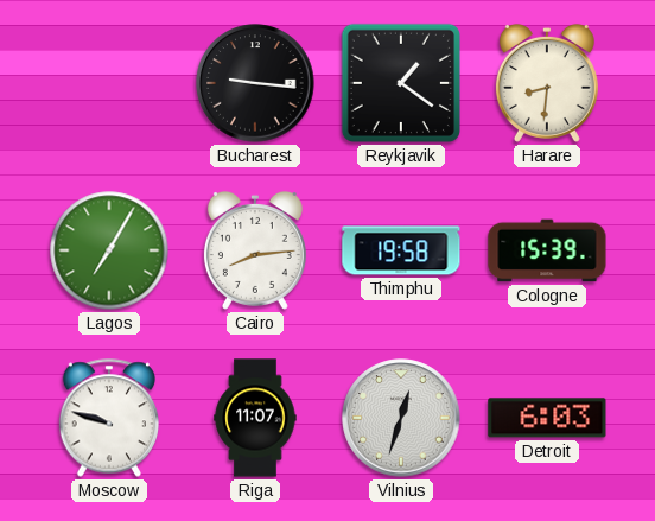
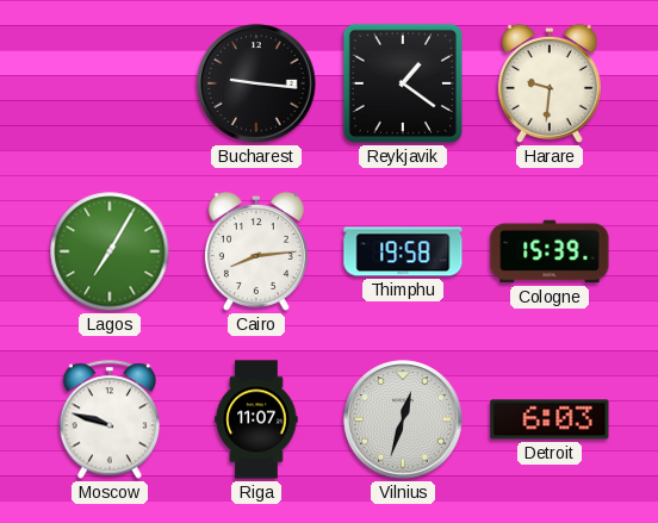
Harare: 8:31 -> 9:31
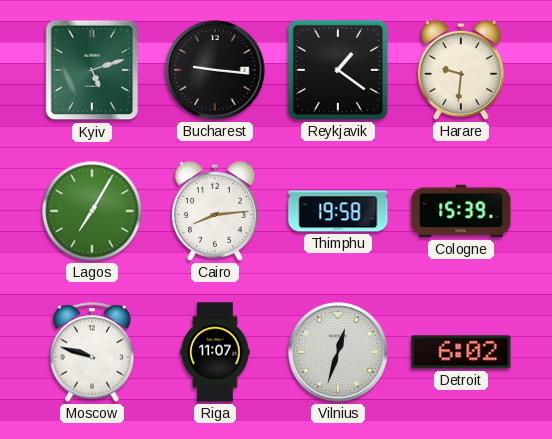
Kyiv: none -> 5:12
Detroit: 6:03 -> 6:02
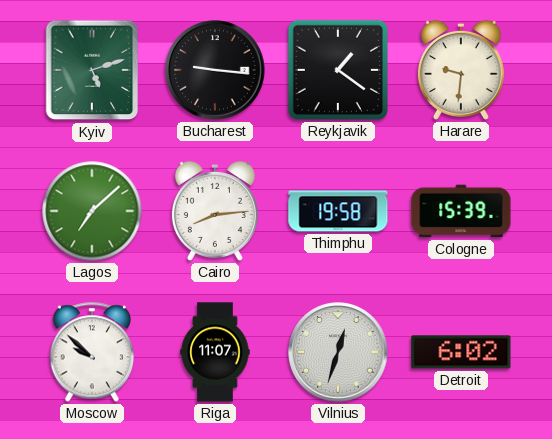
Lagos: 7:05 -> 7:08
Moscow: 9:48 -> 9:52
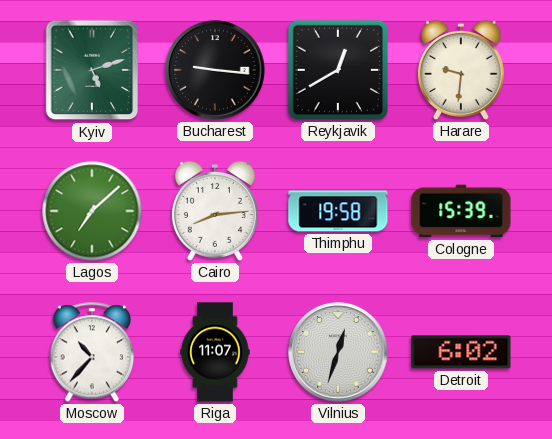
Reykjavik: 1:21 -> 12:40
Moscow: 9:52 -> 10:37
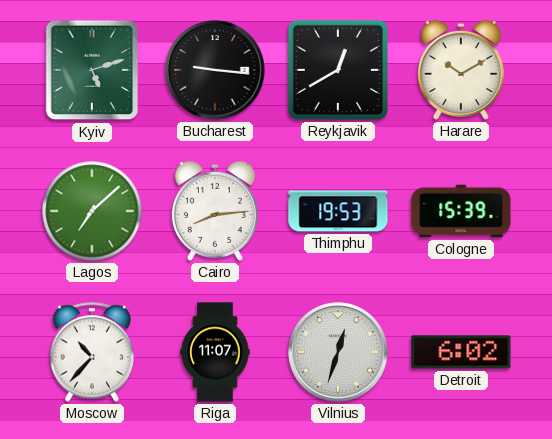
Harare: 9:31 -> 10:10
Thimphu: 19:58 -> 19:53
